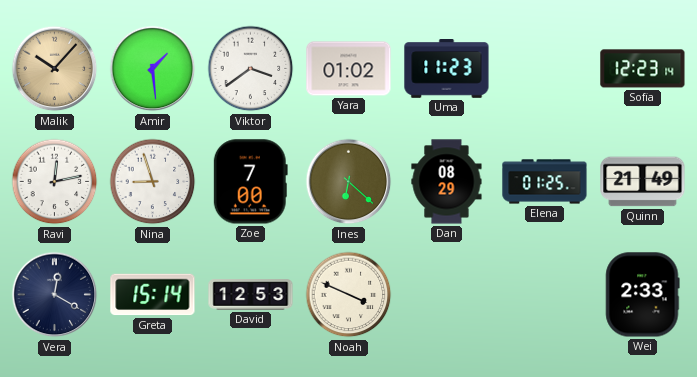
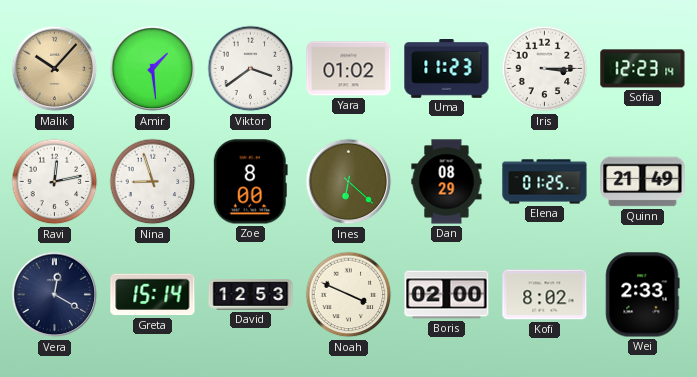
Iris: none -> 3:15
Zoe: 7:00 -> 8:00
Boris: none -> 02:00
Kofi: none -> 8:02
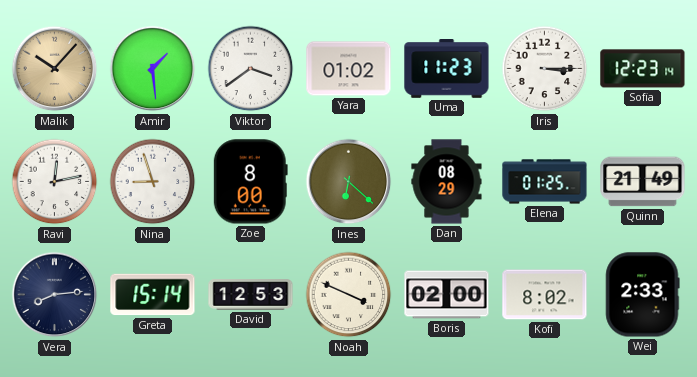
Vera: 12:20 -> 8:14
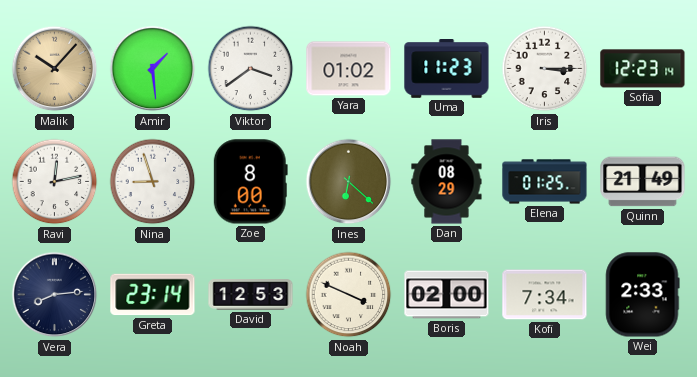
Greta: 15:14 -> 23:14
Kofi: 8:02 -> 7:34
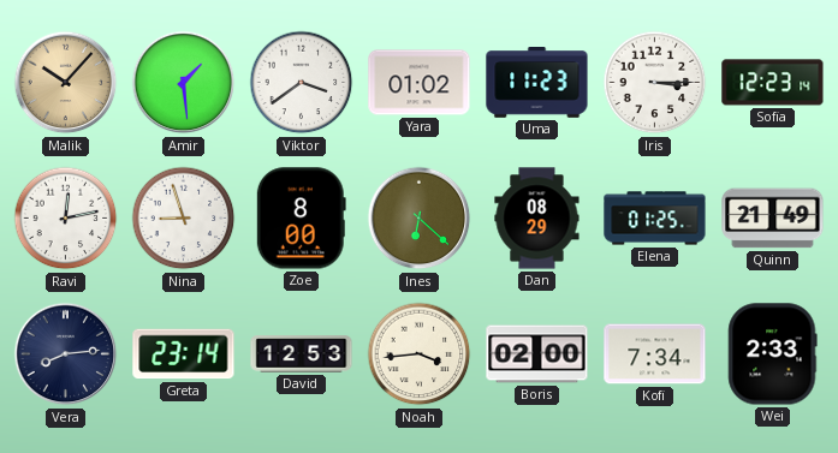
Noah: 3:49 -> 3:44
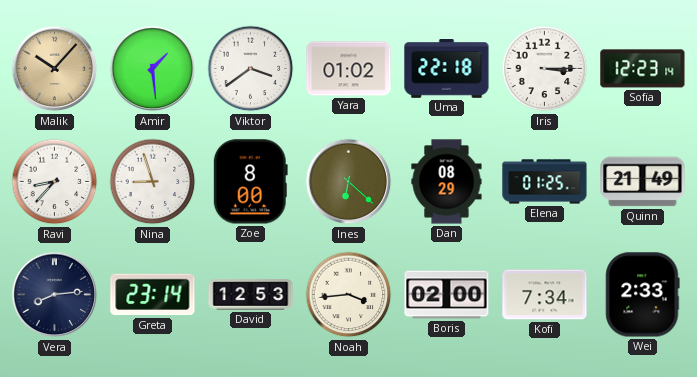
Uma: 11:23 -> 22:18
Ravi: 12:13 -> 8:37
